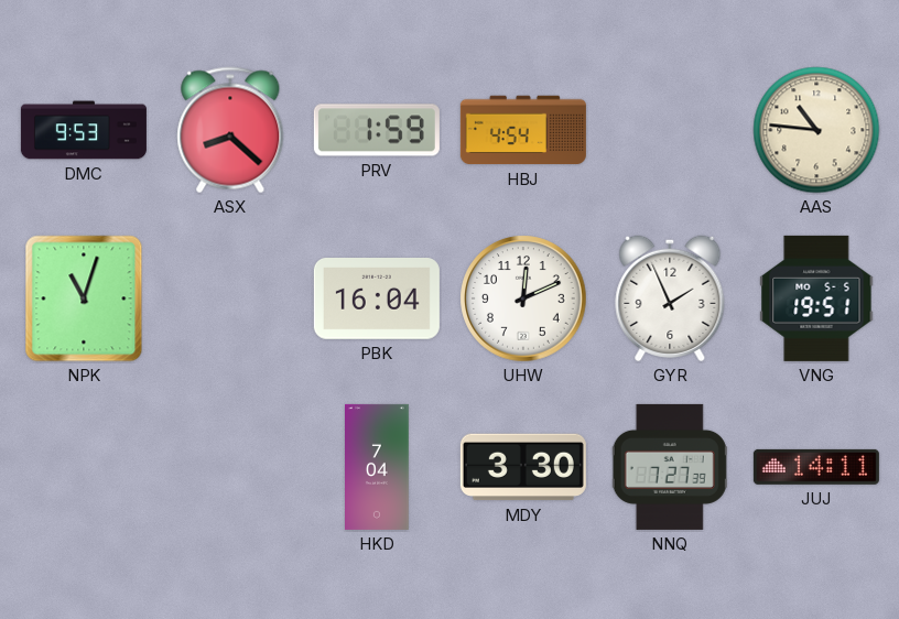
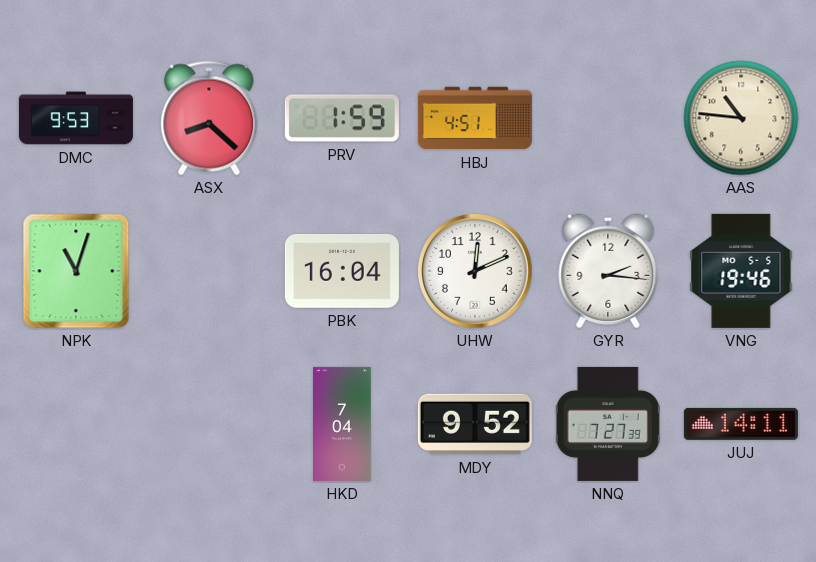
HBJ: 4:54 -> 4:51
GYR: 1:56 -> 2:16
VNG: 19:51 -> 19:46
MDY: 3:30 -> 9:52
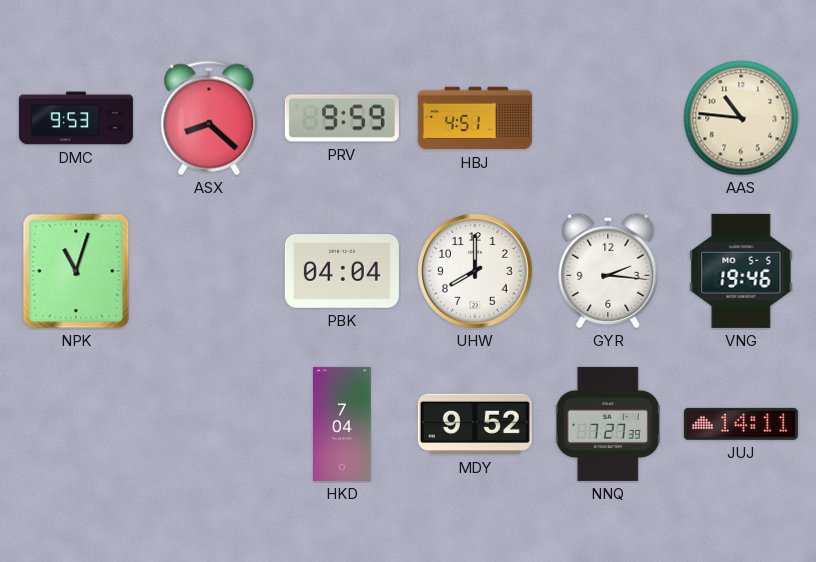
PRV: 1:59 -> 9:59
PBK: 16:04 -> 04:04
UHW: 12:11 -> 8:00
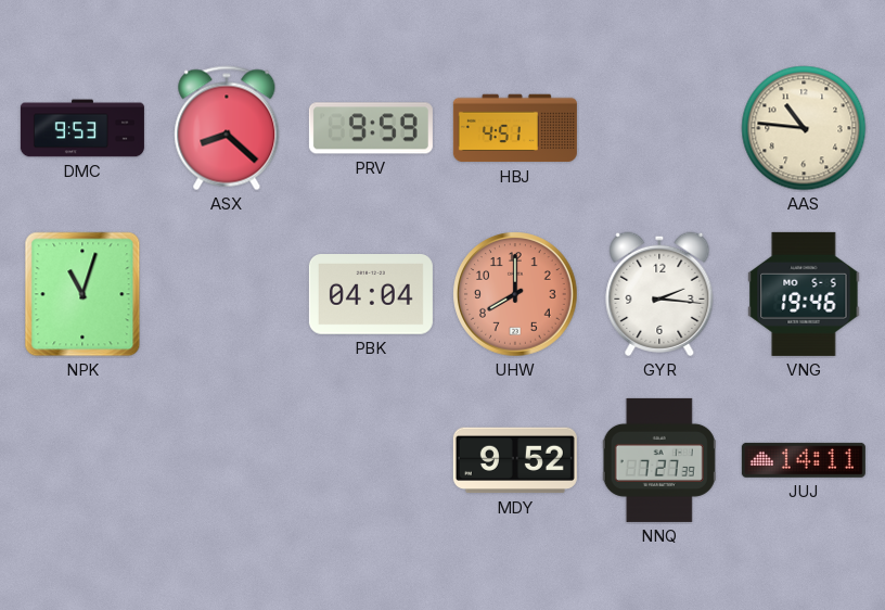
UHW dial: white -> salmon
HKD: 7:04 -> none
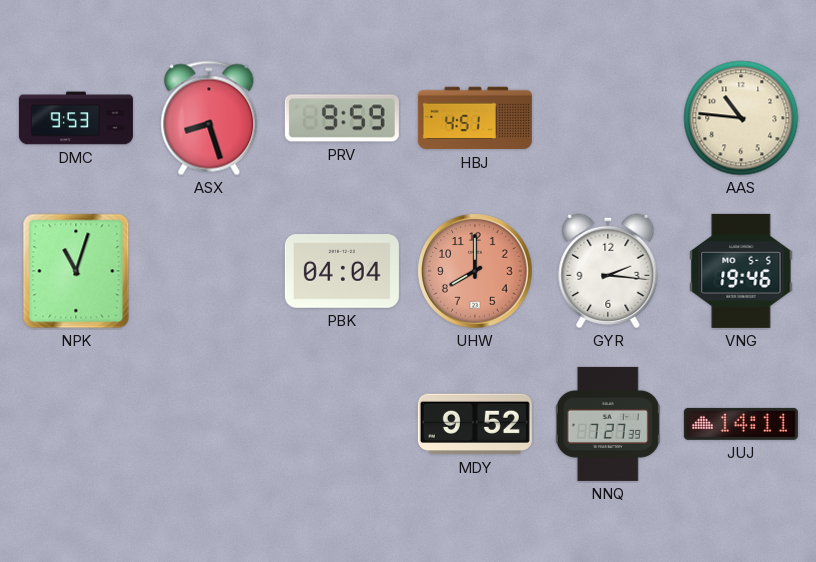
ASX: 8:22 -> 8:27
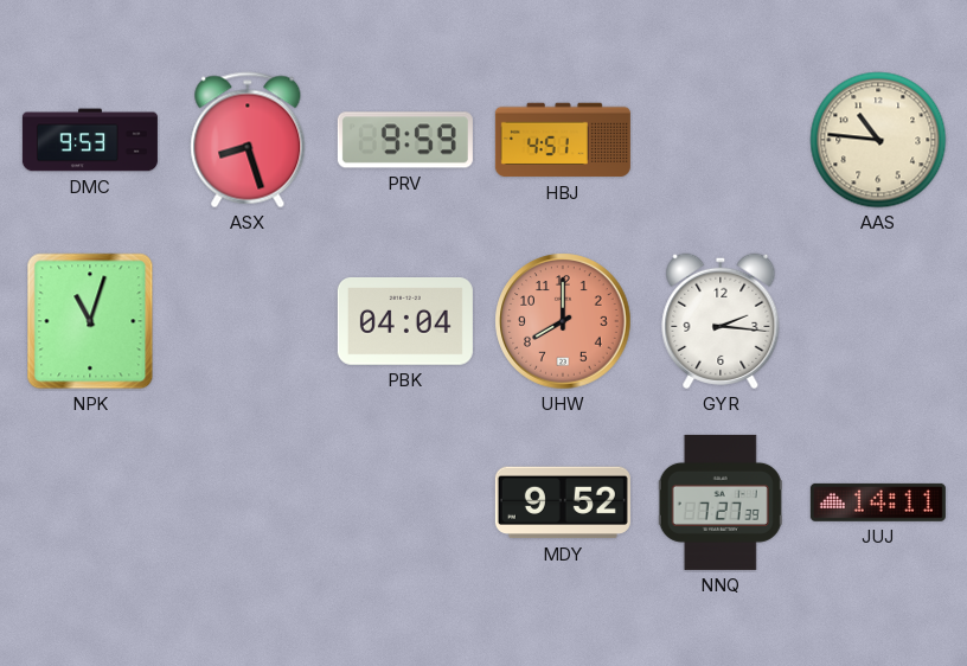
VNG: 19:46 -> none
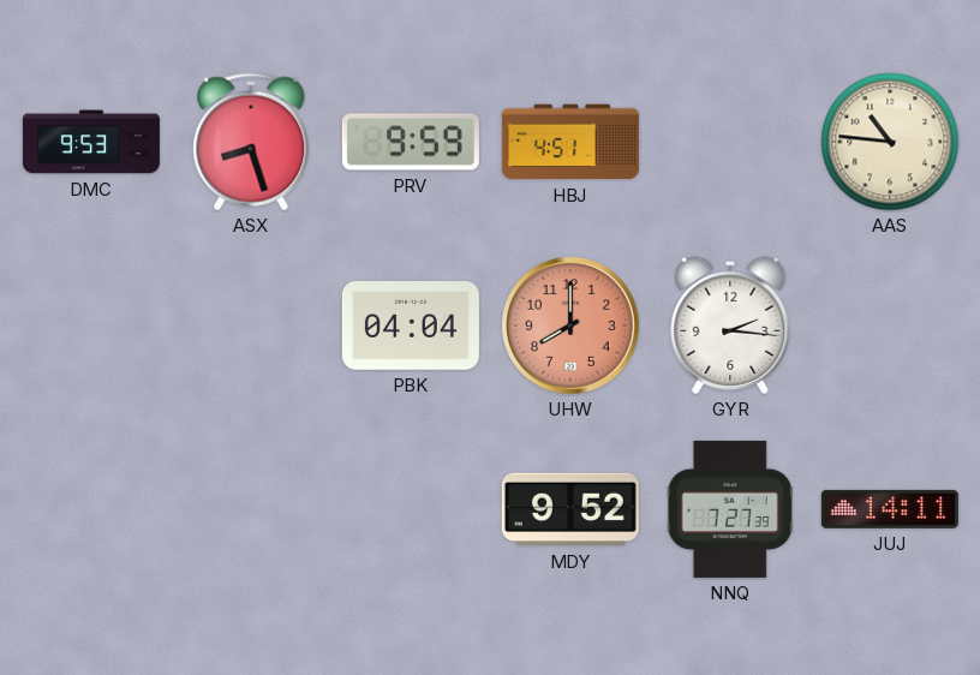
NPK: 11:03 -> none
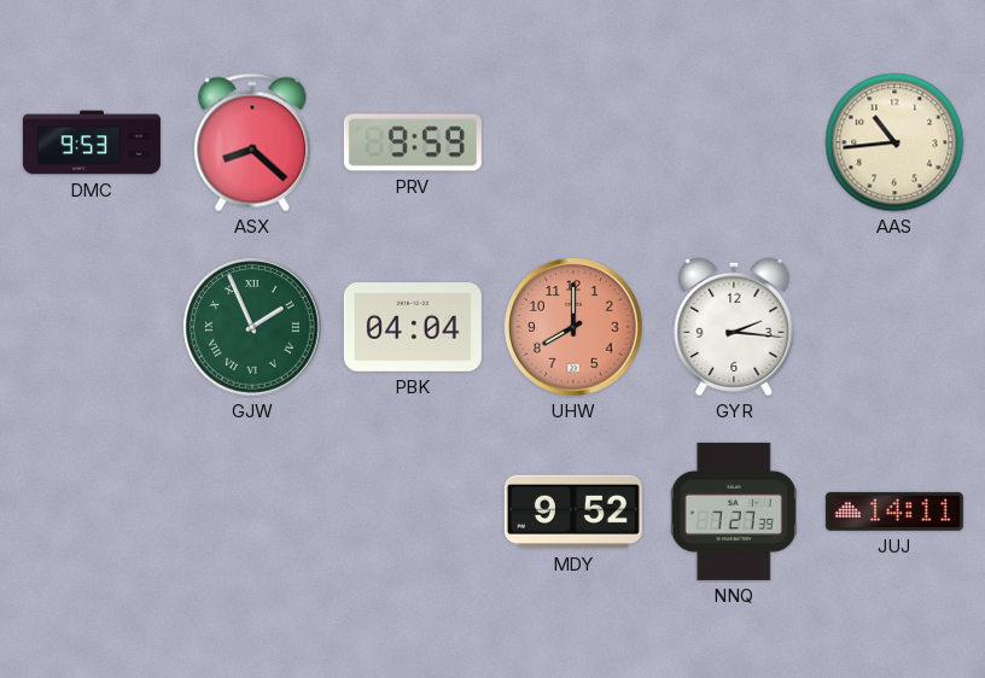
ASX: 8:27 -> 8:22
HBJ: 4:51 -> none
AAS: 10:46 -> 10:44
GJW: none -> 1:56
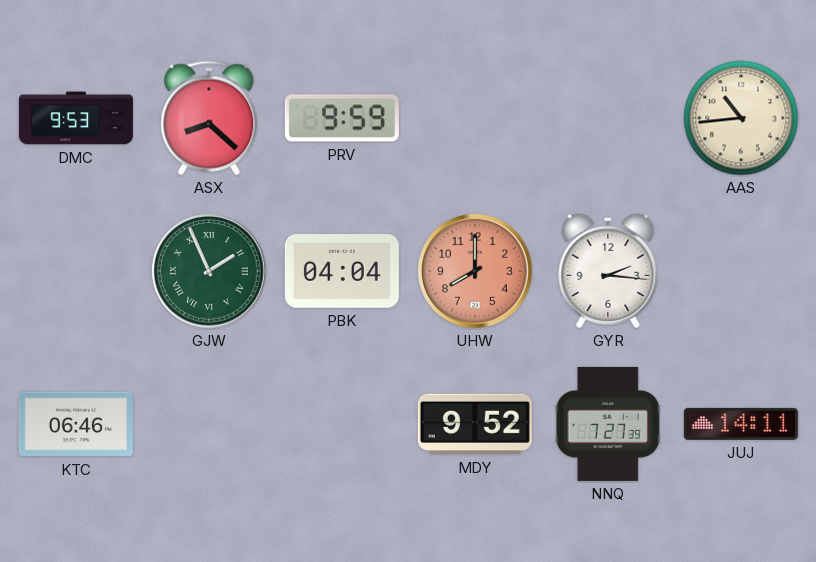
KTC: none -> 06:46
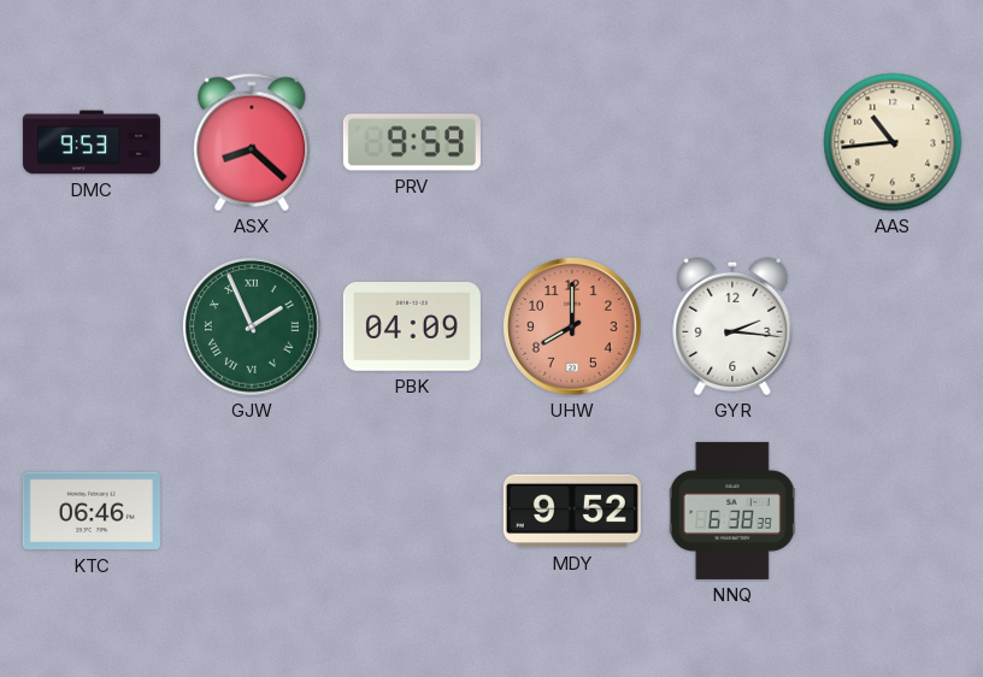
PBK: 04:04 -> 04:09
NNQ: 7:27 -> 6:38
JUJ: 14:11 -> none
